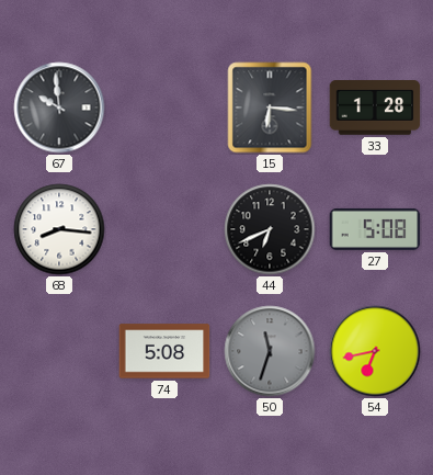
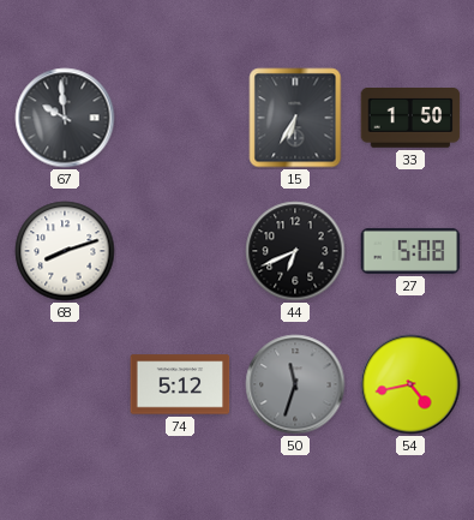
15: 6:16 -> 6:35
33: 1:28 -> 1:50
68: 8:16 -> 8:12
74: 5:08 -> 5:12
54: 6:43 -> 4:43
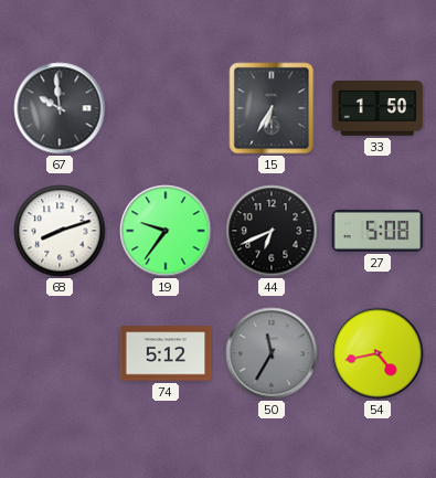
19: none -> 9:36
50: 11:33 -> 11:35
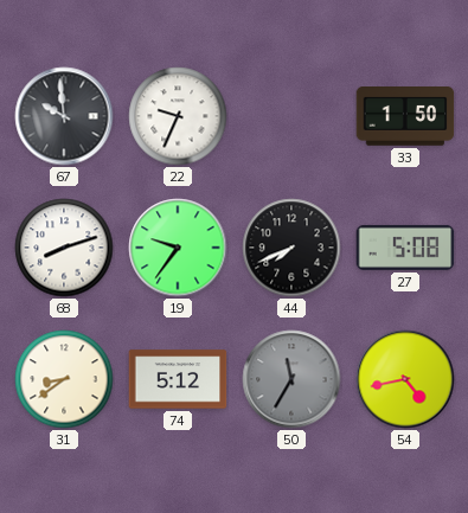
22: none -> 9:34
15: 6:35 -> none
44: 6:41 -> 7:41
31: none -> 8:39
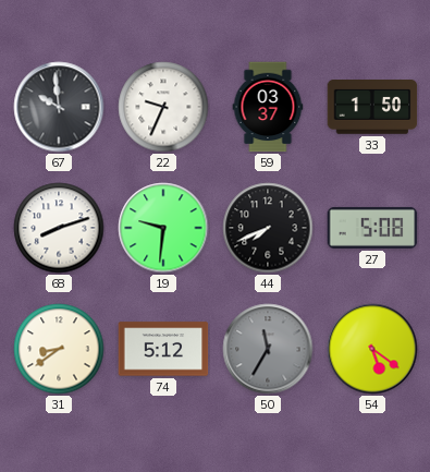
59: none -> 03:37
19: 9:36 -> 9:31
54: 4:43 -> 5:21
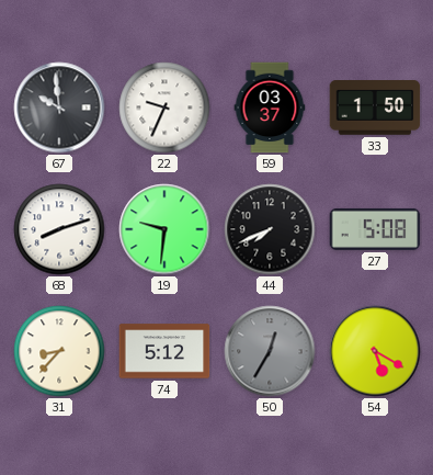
31: 8:39 -> 8:37
50: 11:35 -> 12:35
54: 5:21 -> 5:20
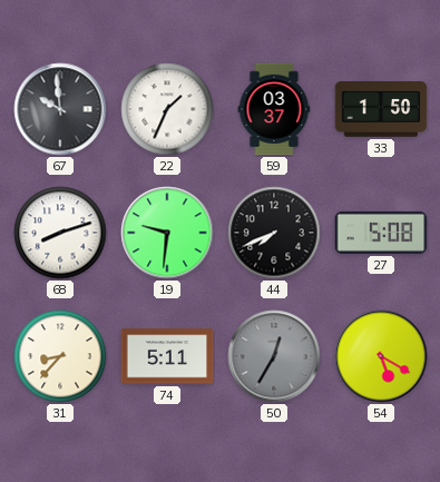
22: 9:34 -> 1:34
74: 5:12 -> 5:11
